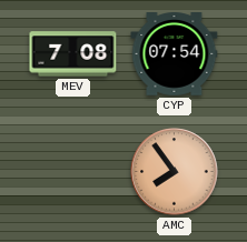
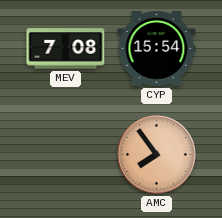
CYP: 07:54 -> 15:54
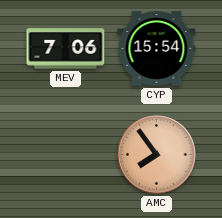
MEV: 7:08 -> 7:06
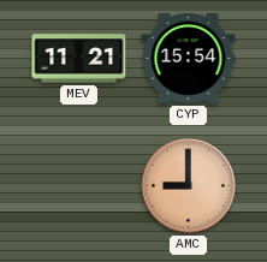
MEV: 7:06 -> 11:21
AMC: 7:54 -> 9:00
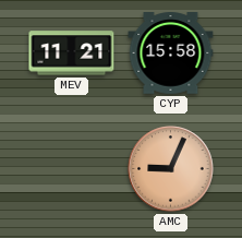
CYP: 15:54 -> 15:58
AMC: 9:00 -> 9:04
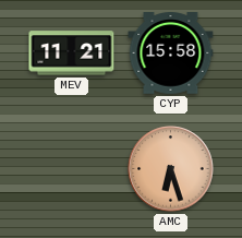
AMC: 9:04 -> 6:27
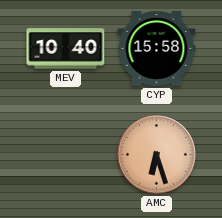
MEV: 11:21 -> 10:40
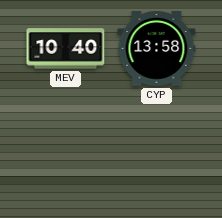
CYP: 15:58 -> 13:58
AMC: 6:27 -> none
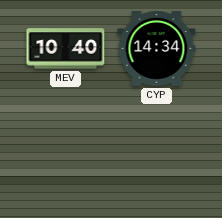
CYP: 13:58 -> 14:34
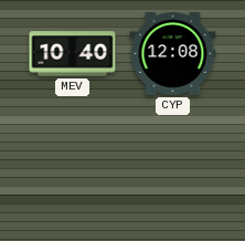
CYP: 14:34 -> 12:08
